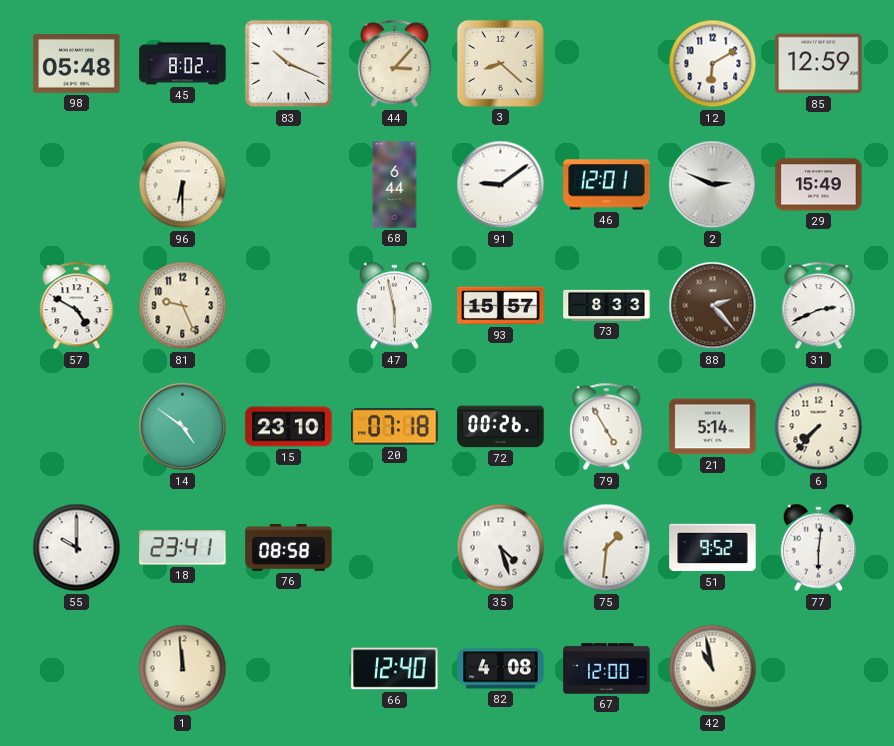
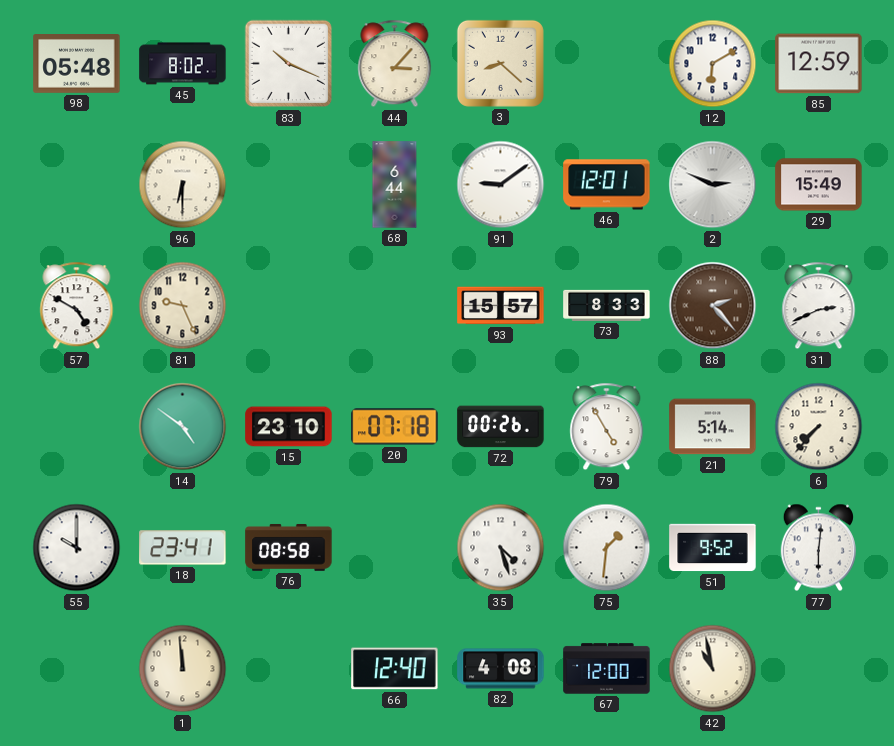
47: 5:58 -> none
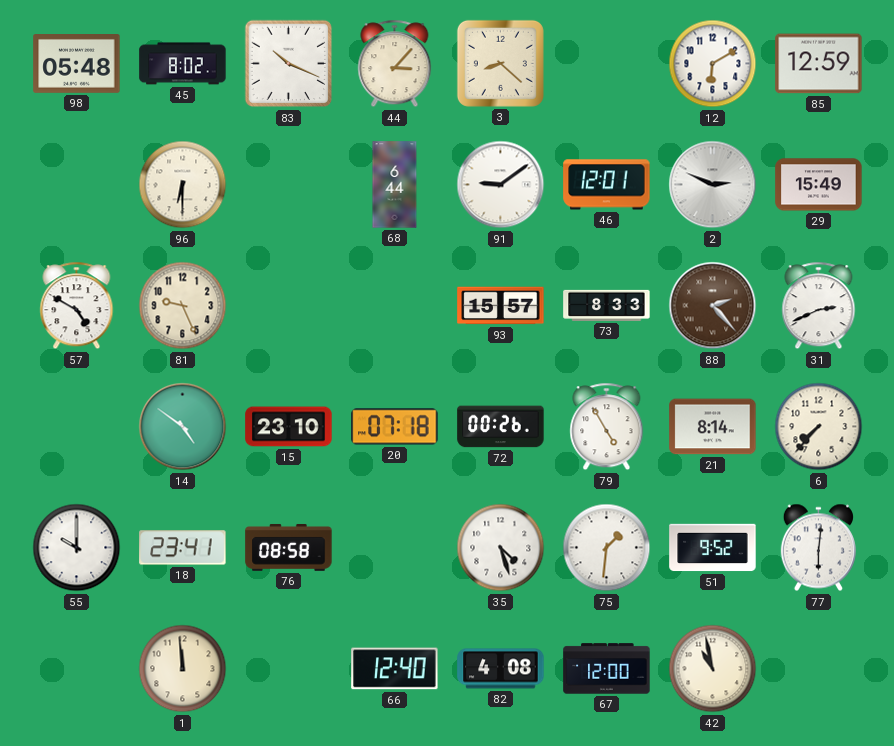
21: 5:14 -> 8:14
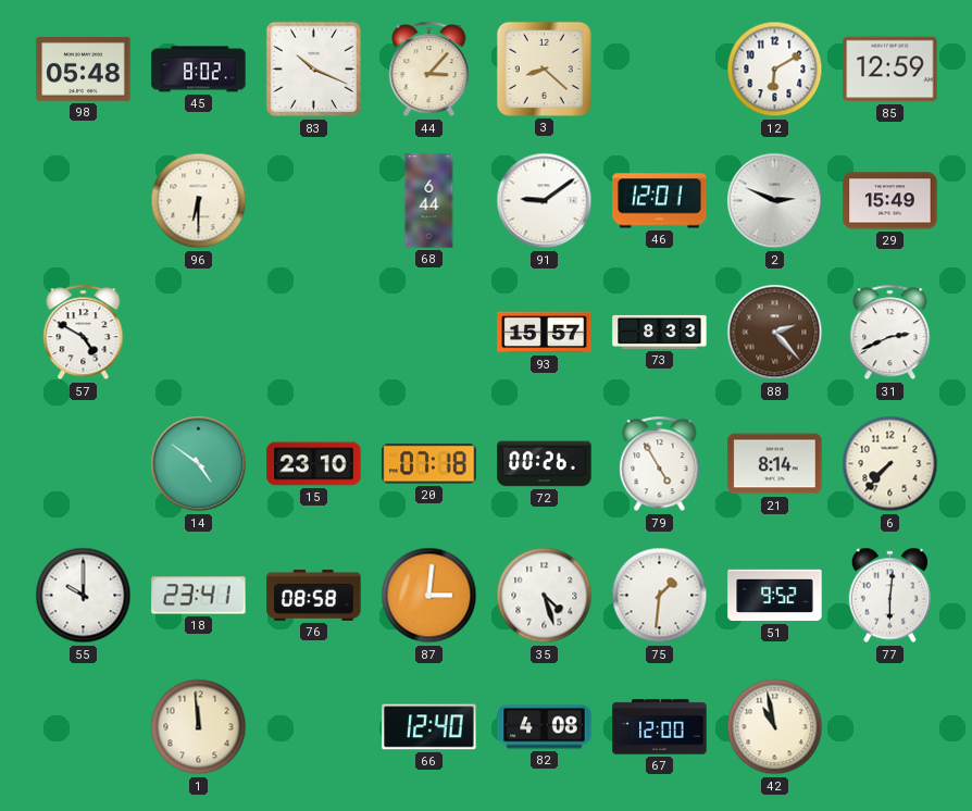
81: 9:26 -> none
87: none -> 3:01
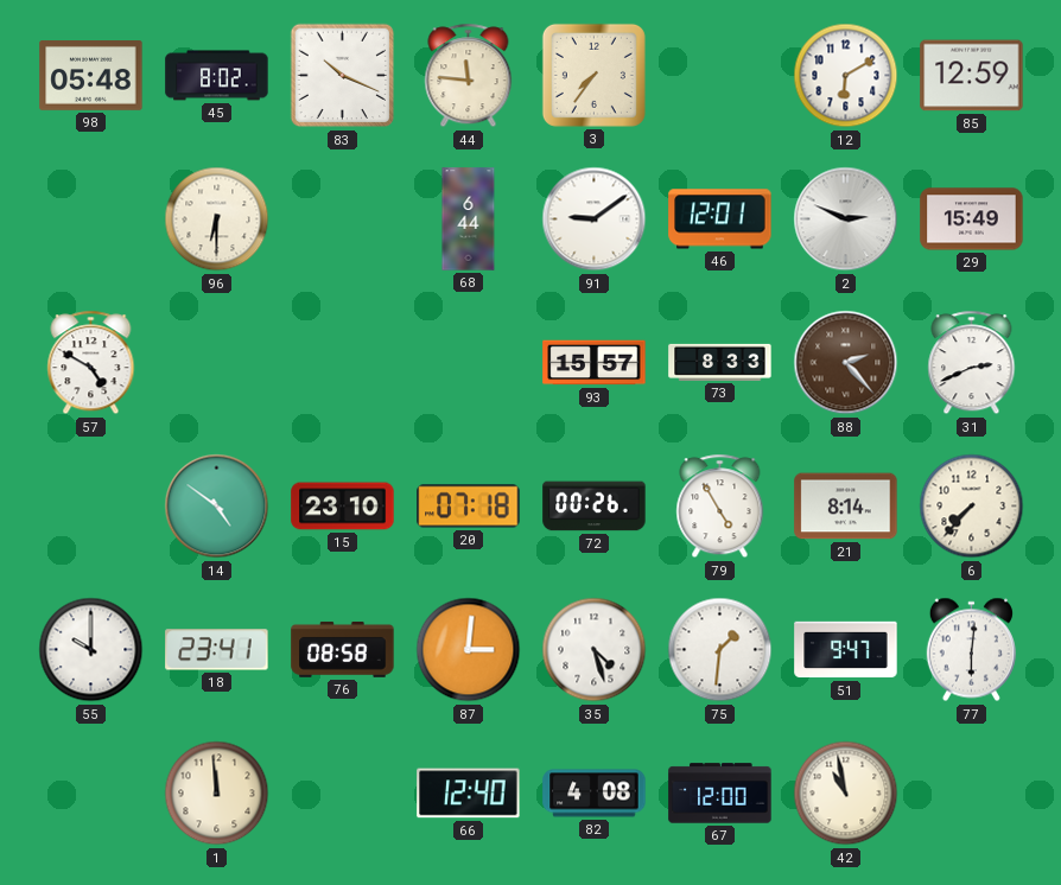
44: 3:07 -> 11:46
3: 8:22 -> 7:36
51: 9:52 -> 9:47
